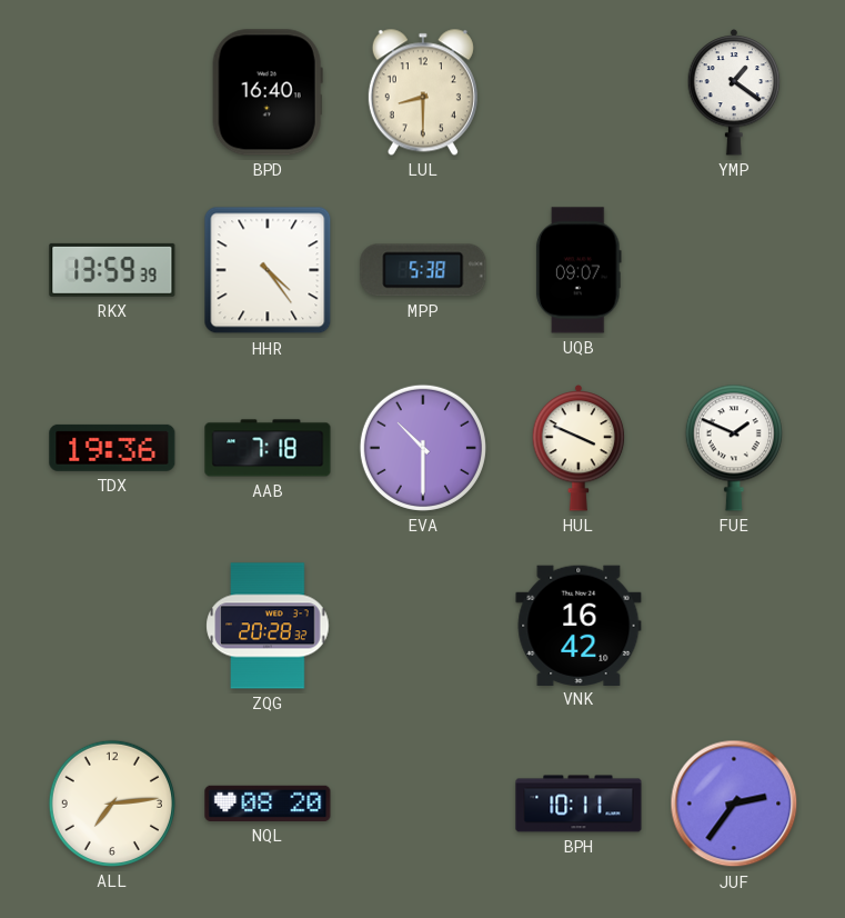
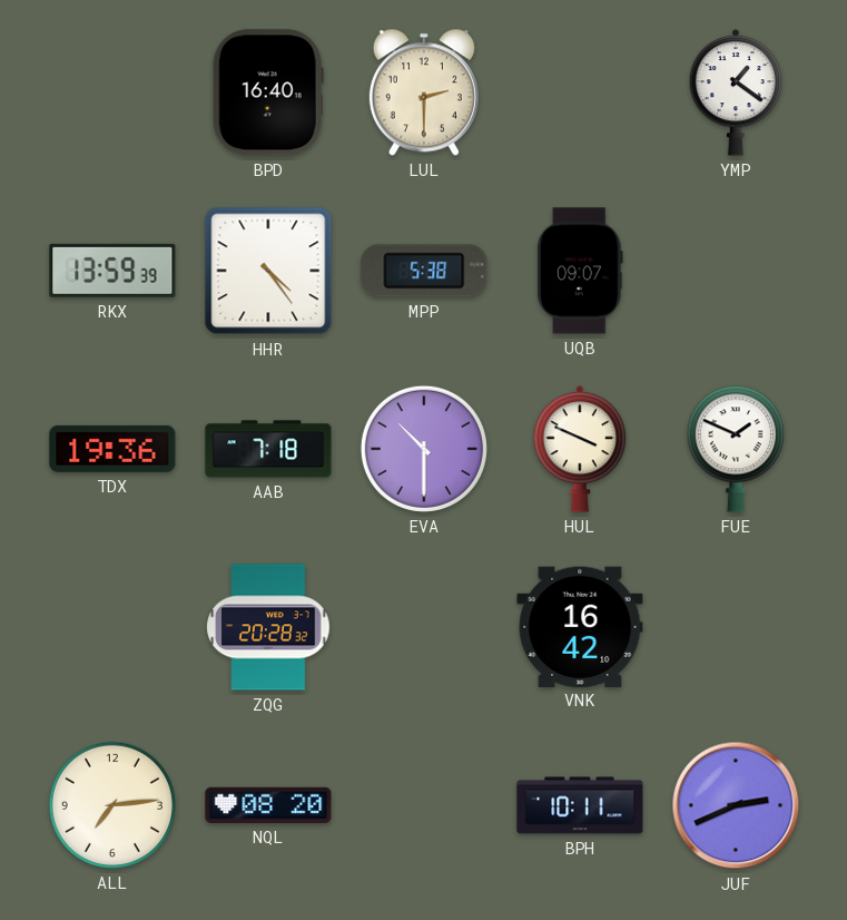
LUL: 8:30 -> 2:30
JUF: 2:36 -> 2:41
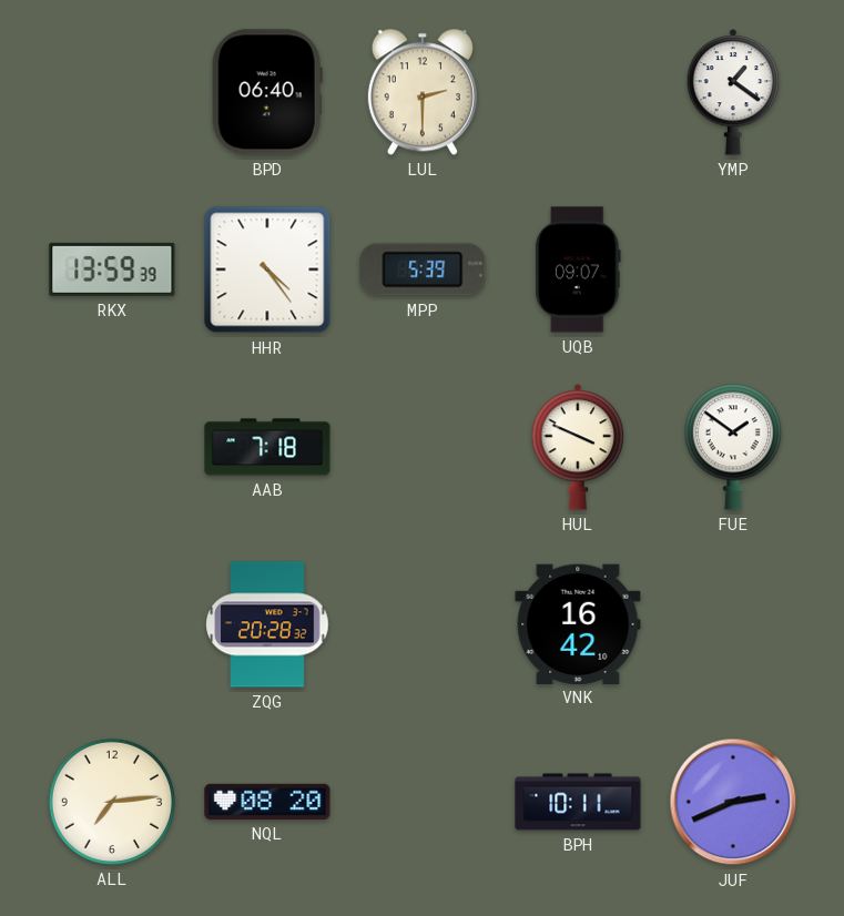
BPD: 16:40 -> 06:40
MPP: 5:38 -> 5:39
TDX: 19:36 -> none
EVA: 10:30 -> none
FUE: 1:49 -> 1:51
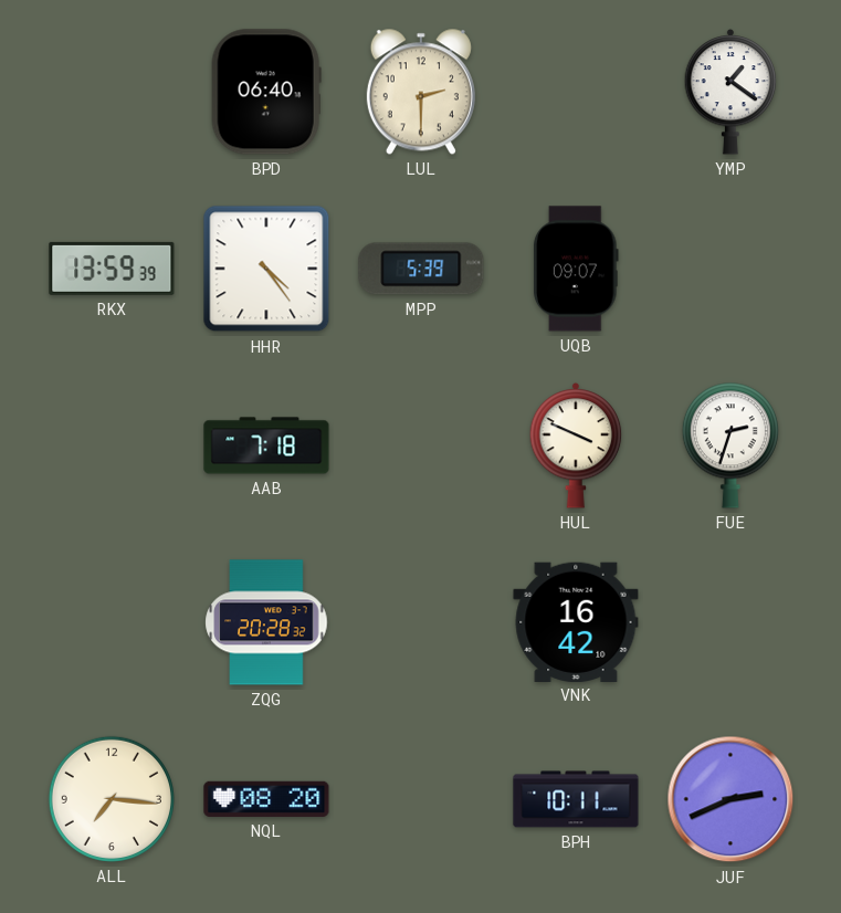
FUE: 1:51 -> 2:33
ALL: 7:14 -> 7:16
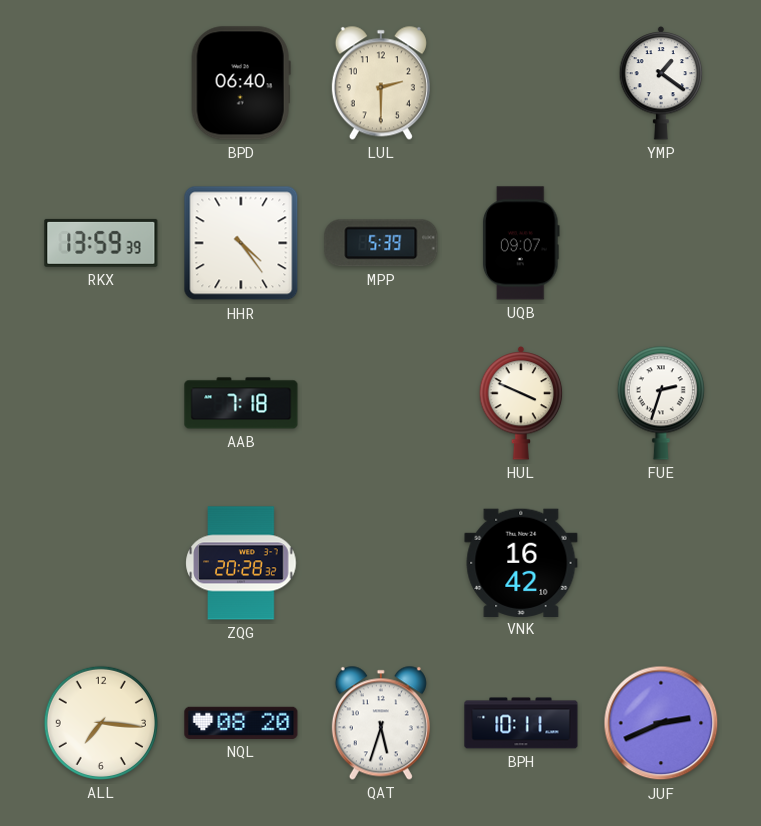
QAT: none -> 5:33
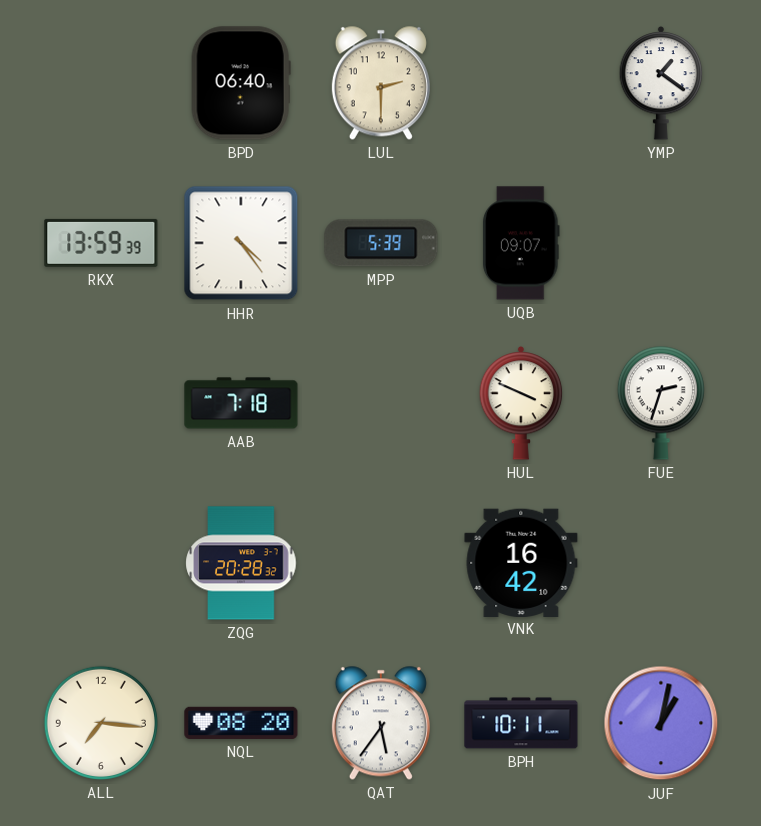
QAT: 5:33 -> 5:36
JUF: 2:41 -> 1:02
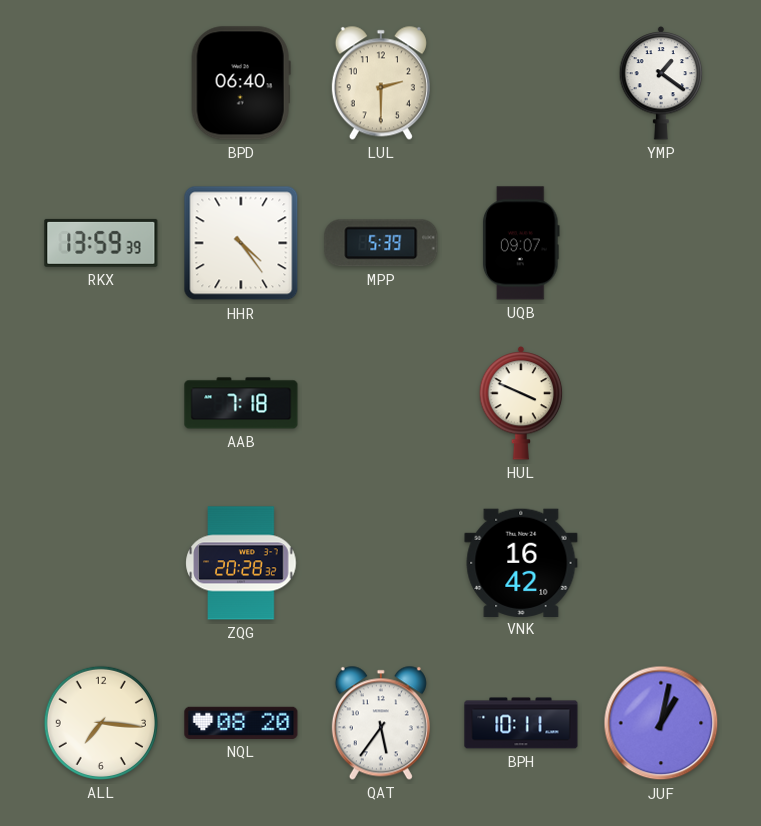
FUE: 2:33 -> none
